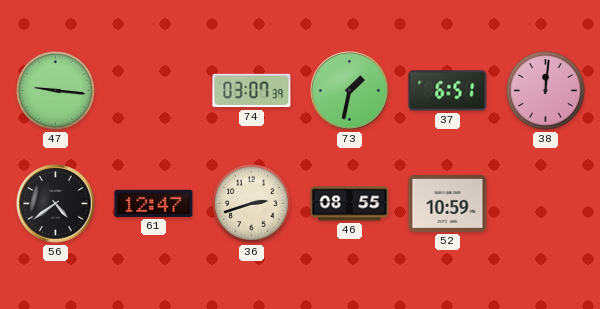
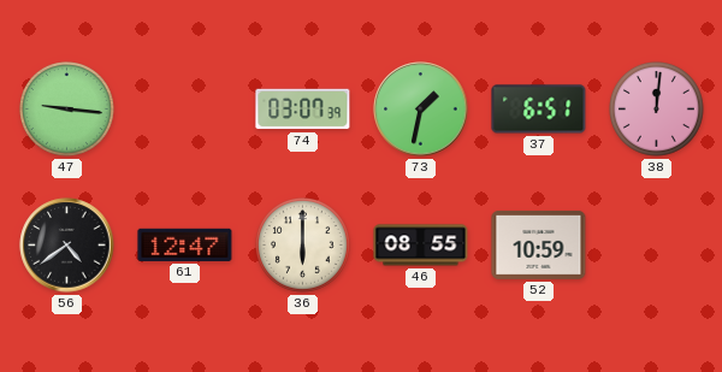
36: 2:42 -> 6:00
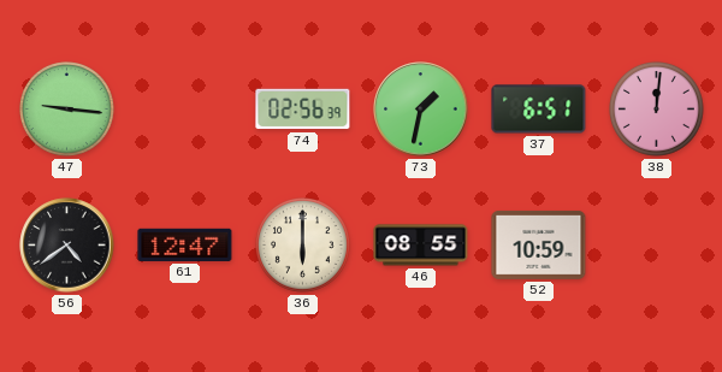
74: 03:07 -> 02:56
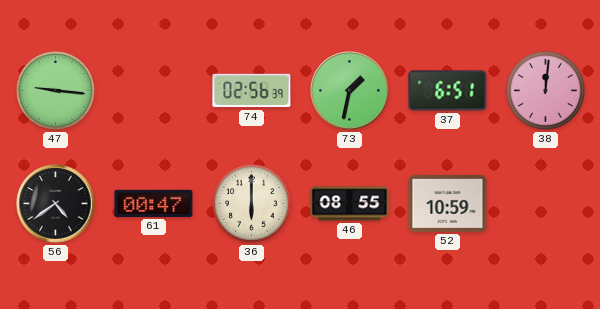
61: 12:47 -> 00:47
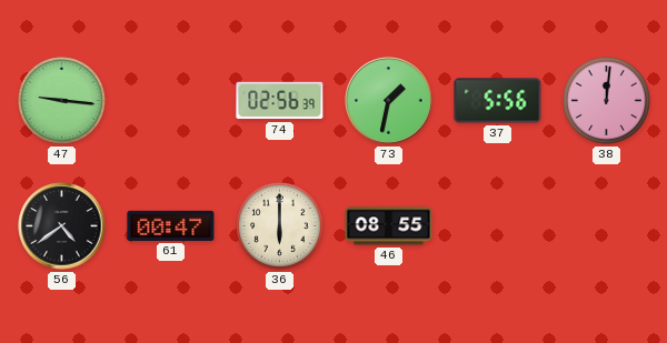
37: 6:51 -> 5:56
52: 10:59 -> none
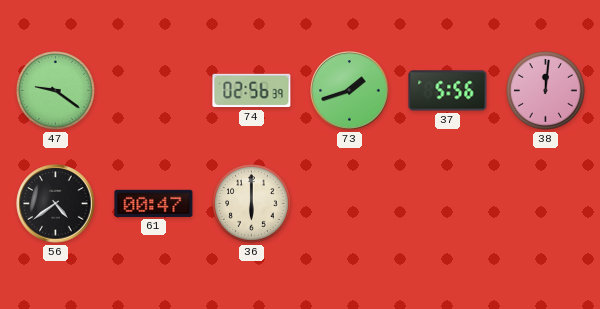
47: 9:16 -> 9:21
73: 1:32 -> 1:42
46: 08:55 -> none
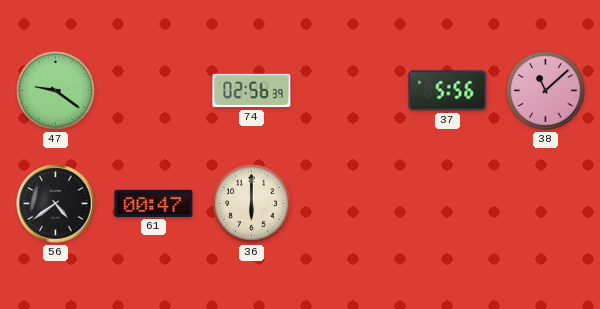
73: 1:42 -> none
38: 12:01 -> 11:08
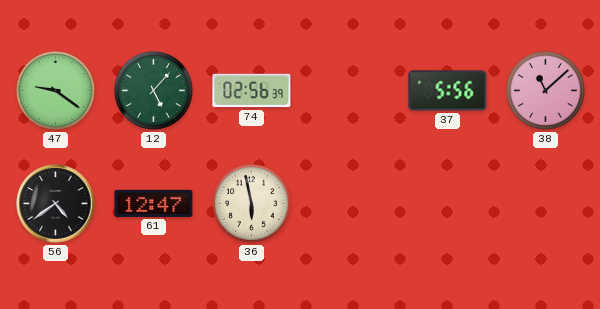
12: none -> 5:07
61: 00:47 -> 12:47
36: 6:00 -> 5:58
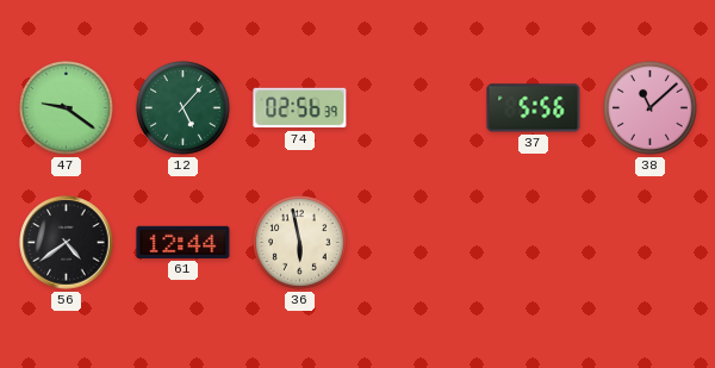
61: 12:47 -> 12:44
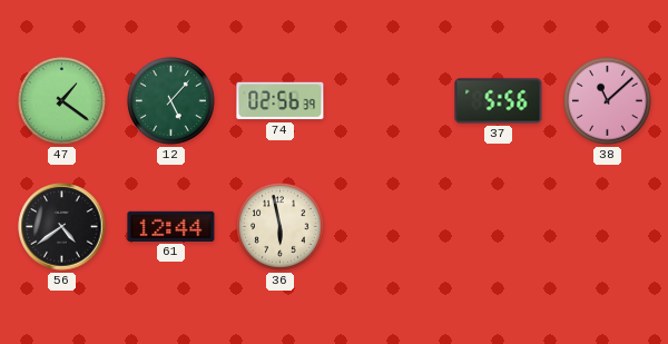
47: 9:21 -> 1:21
